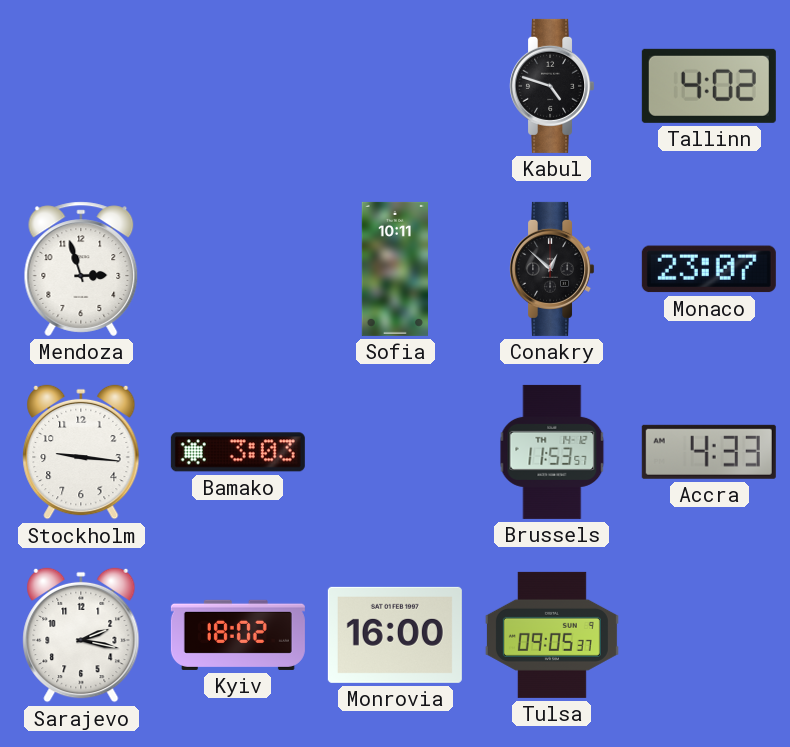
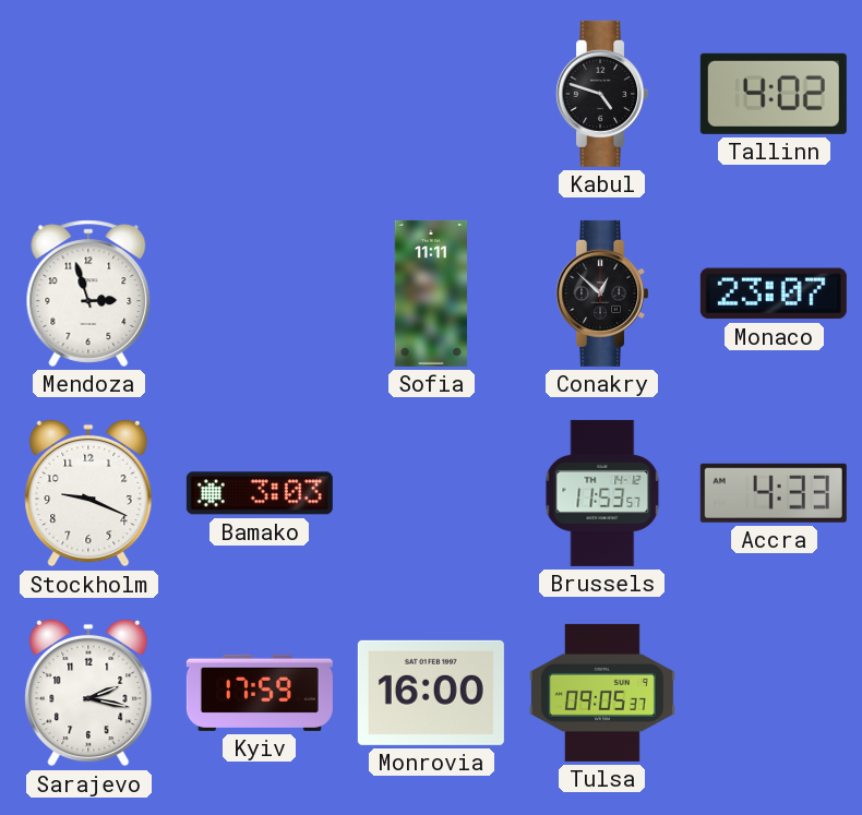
Sofia: 10:11 -> 11:11
Stockholm: 9:16 -> 9:19
Kyiv: 18:02 -> 17:59
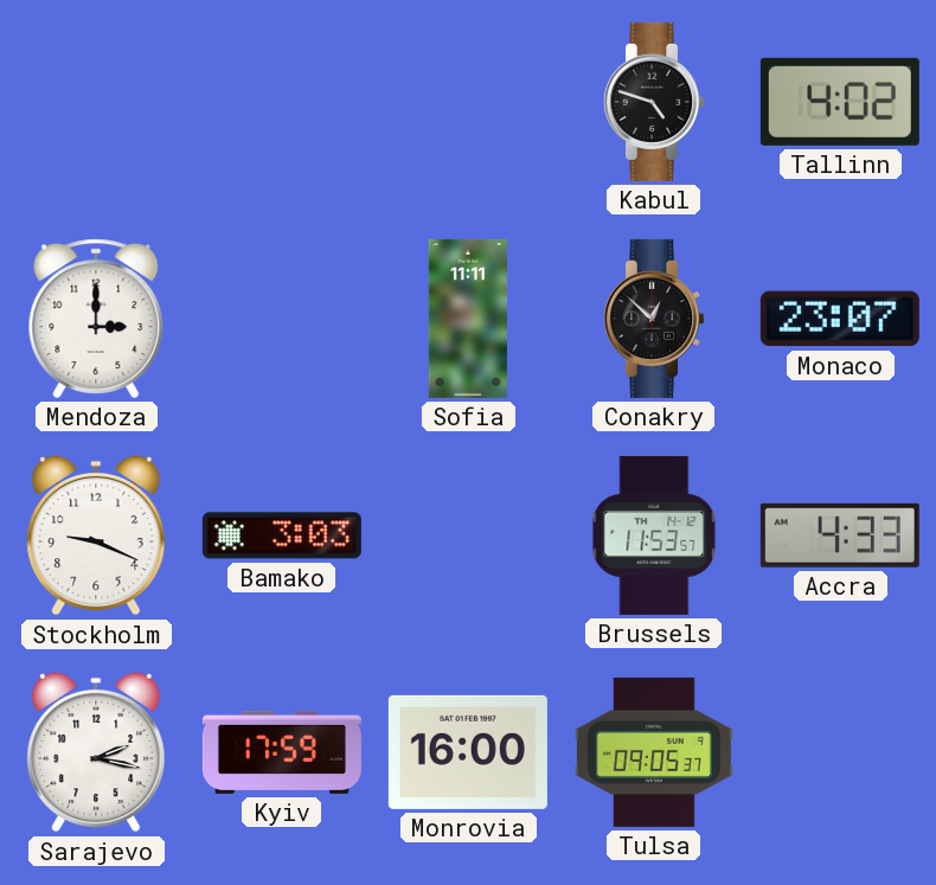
Mendoza: 2:57 -> 3:00
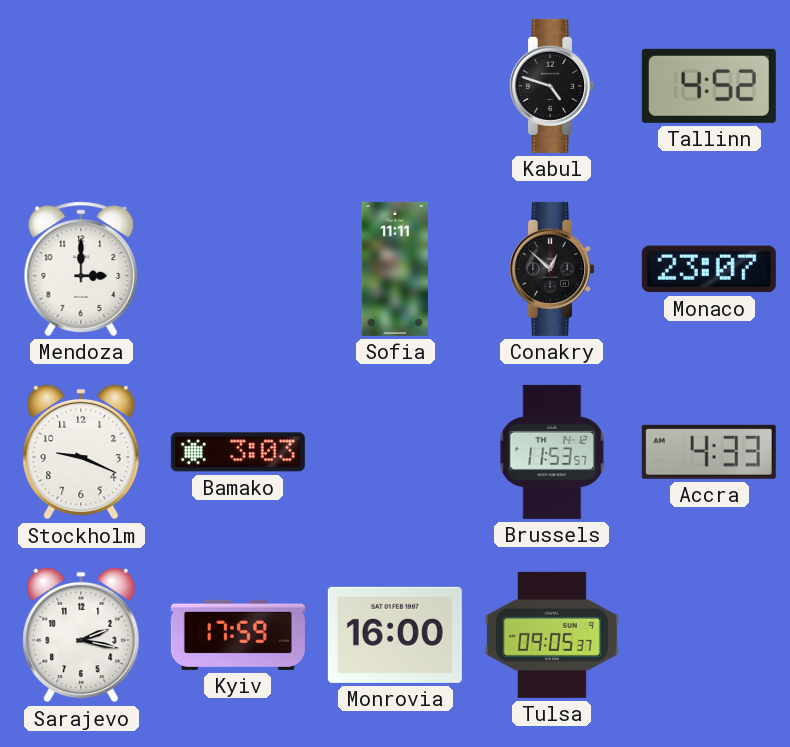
Tallinn: 4:02 -> 4:52
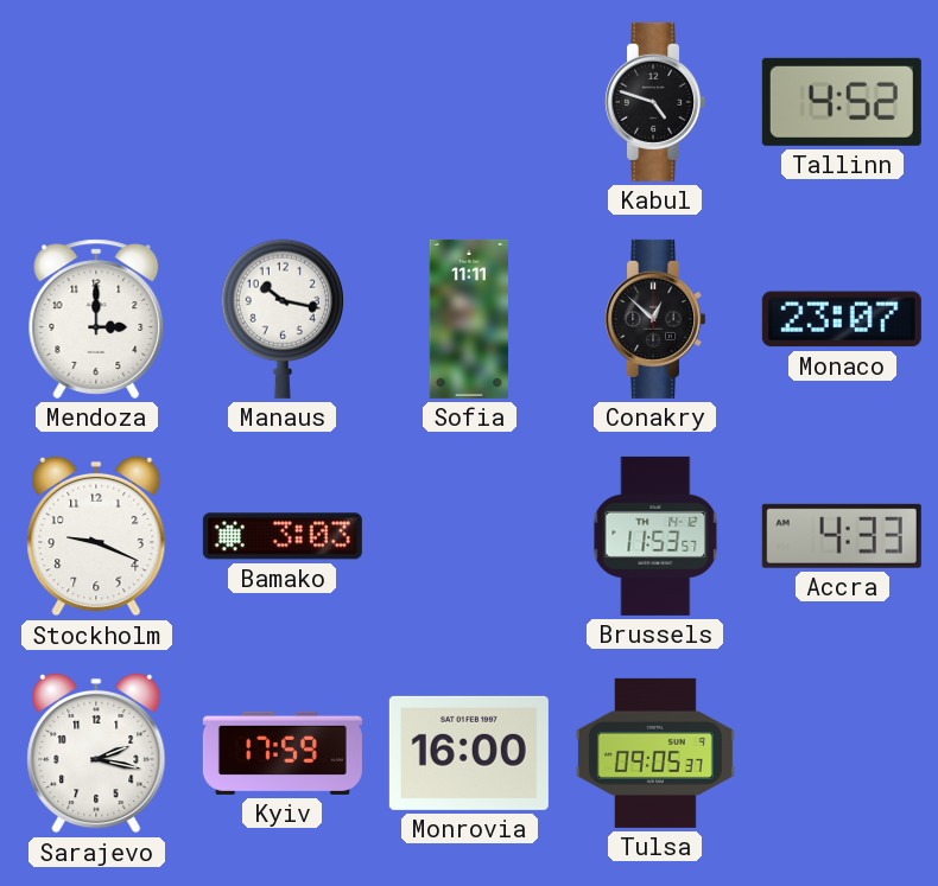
Manaus: none -> 10:17
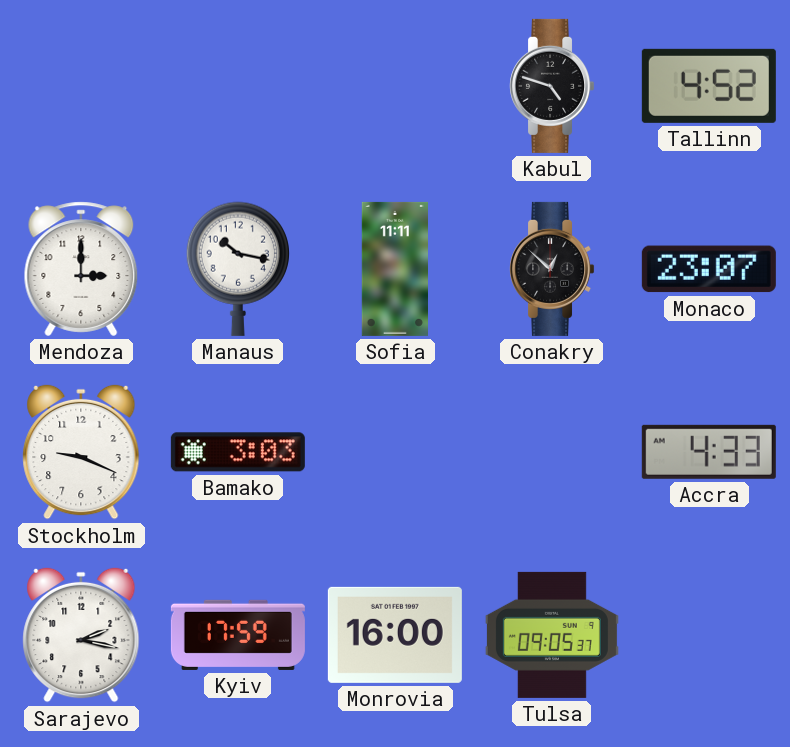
Brussels: 11:53 -> none
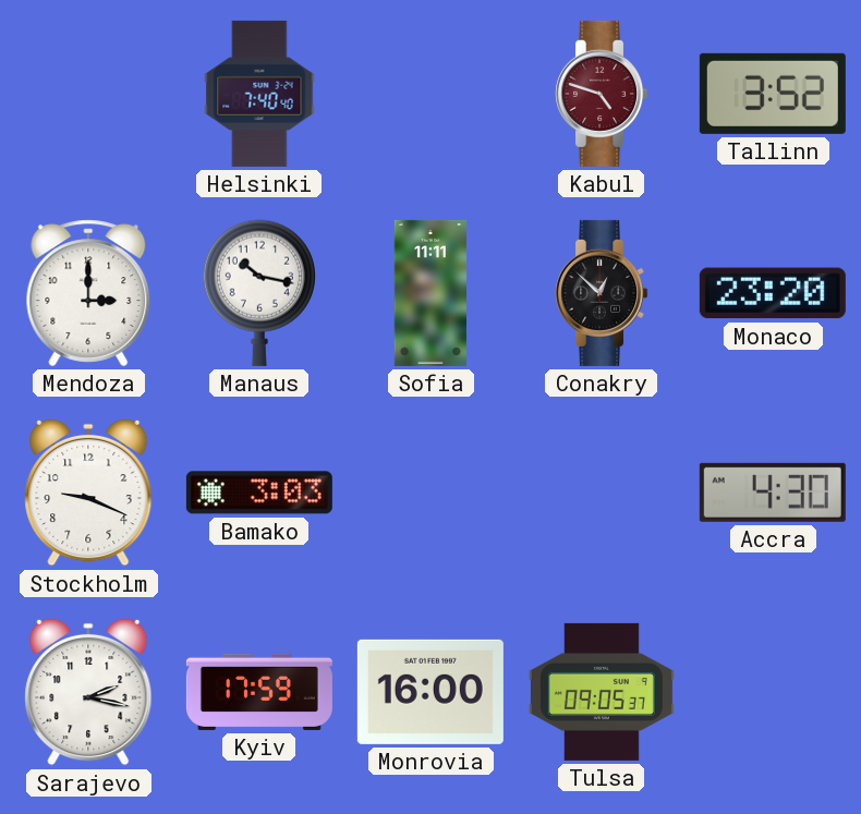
Helsinki: none -> 7:40
Kabul dial: black -> burgundy
Tallinn: 4:52 -> 3:52
Monaco: 23:07 -> 23:20
Accra: 4:33 -> 4:30
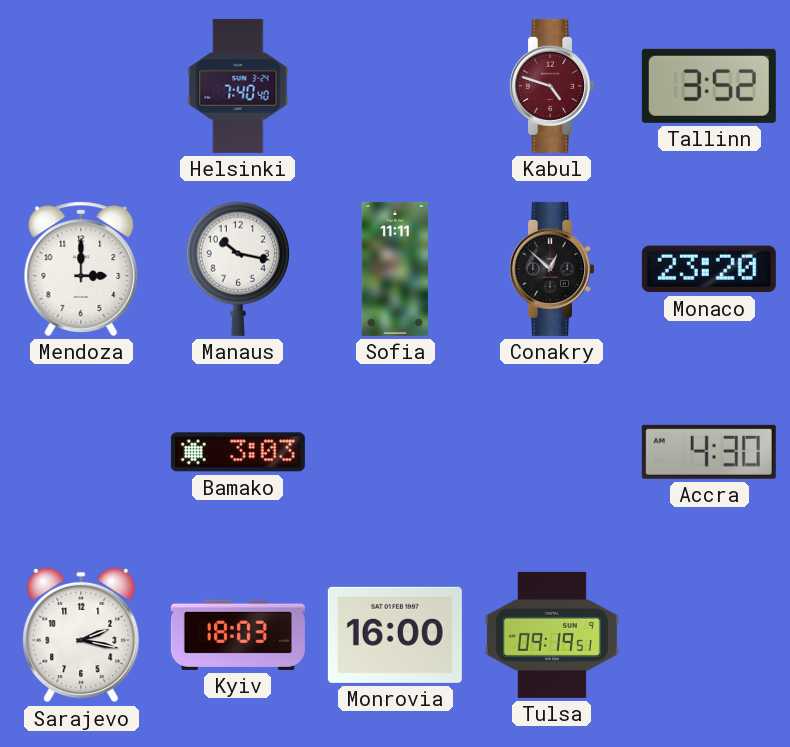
Stockholm: 9:19 -> none
Kyiv: 17:59 -> 18:03
Tulsa: 09:05 -> 09:19
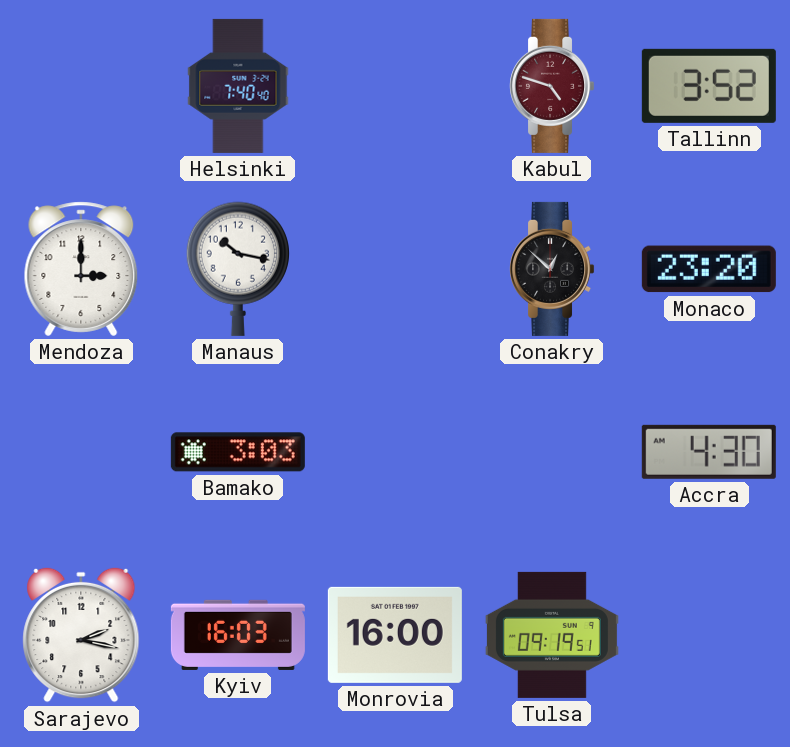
Sofia: 11:11 -> none
Kyiv: 18:03 -> 16:03
